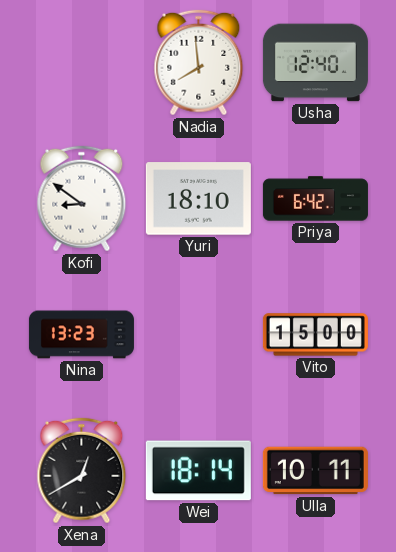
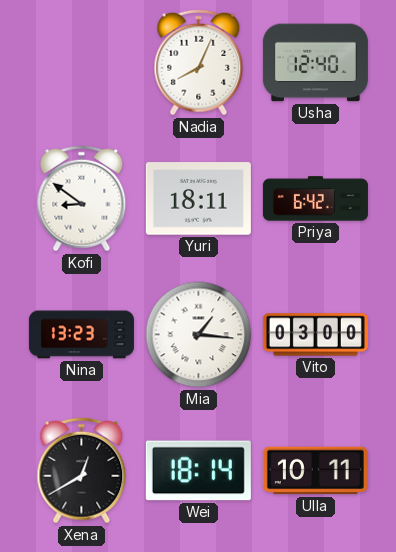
Nadia: 7:59 -> 8:04
Yuri: 18:10 -> 18:11
Mia: none -> 1:16
Vito: 15:00 -> 03:00
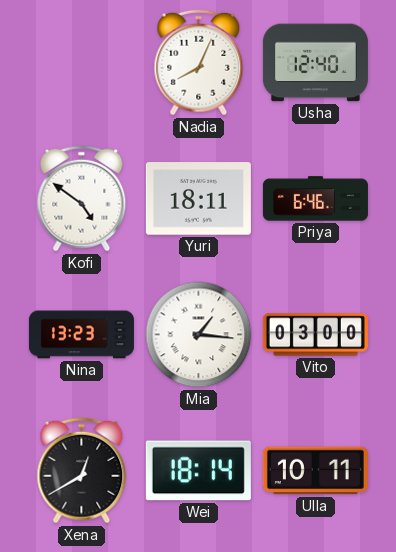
Kofi: 8:51 -> 4:51
Priya: 6:42 -> 6:46
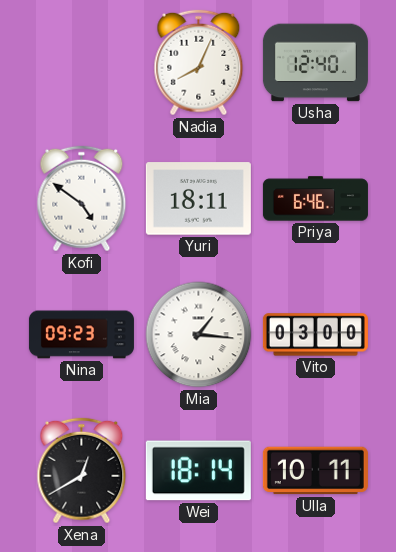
Nina: 13:23 -> 09:23
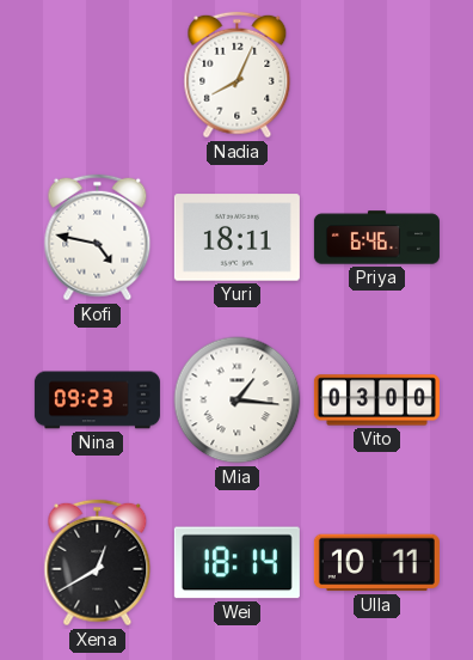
Usha: 12:40 -> none
Kofi: 4:51 -> 4:47
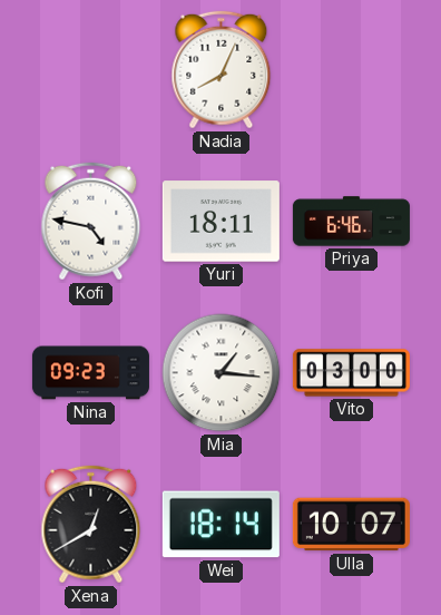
Ulla: 10:11 -> 10:07
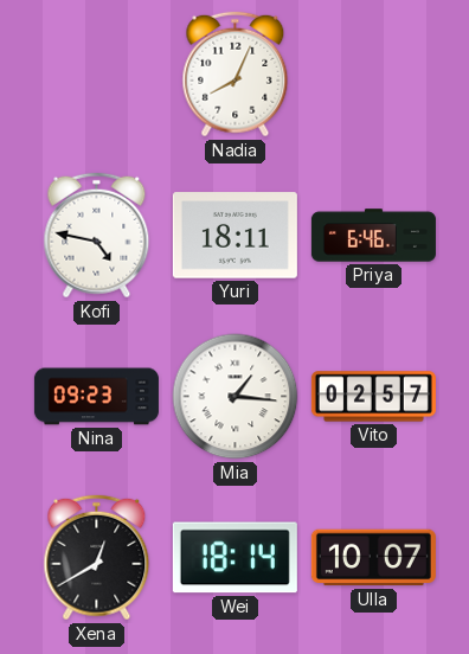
Vito: 03:00 -> 02:57
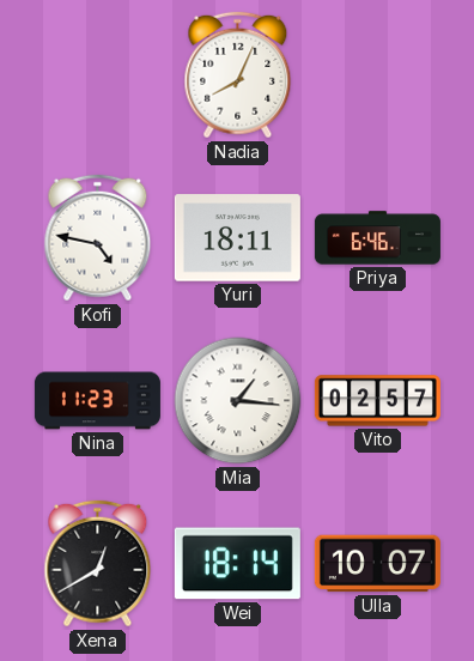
Nina: 09:23 -> 11:23
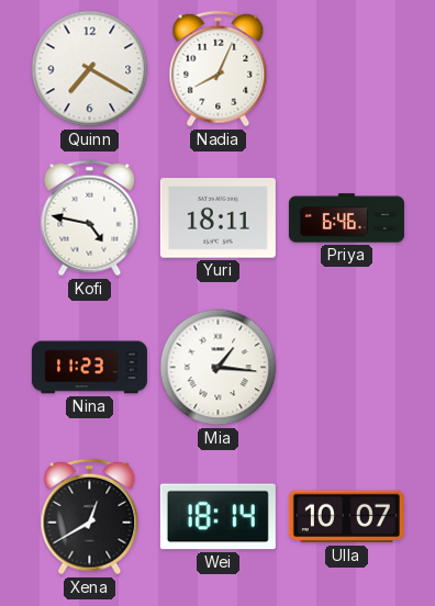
Quinn: none -> 7:20
Vito: 02:57 -> none
